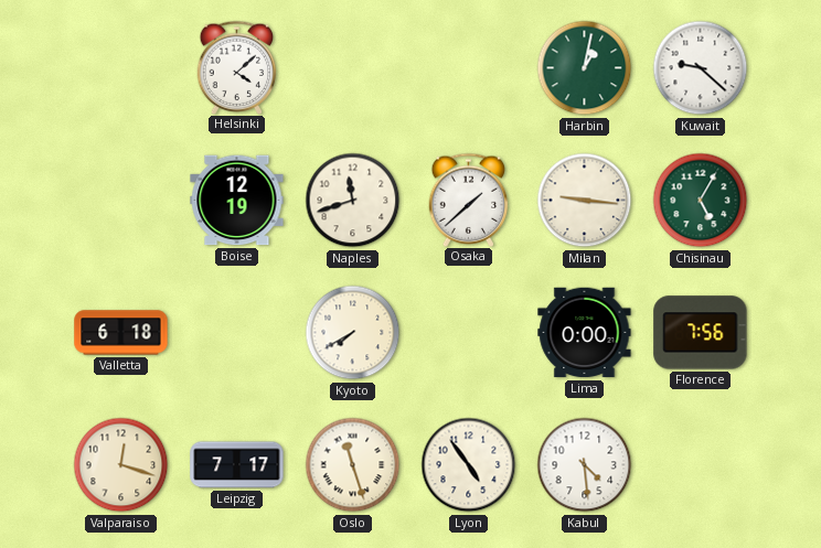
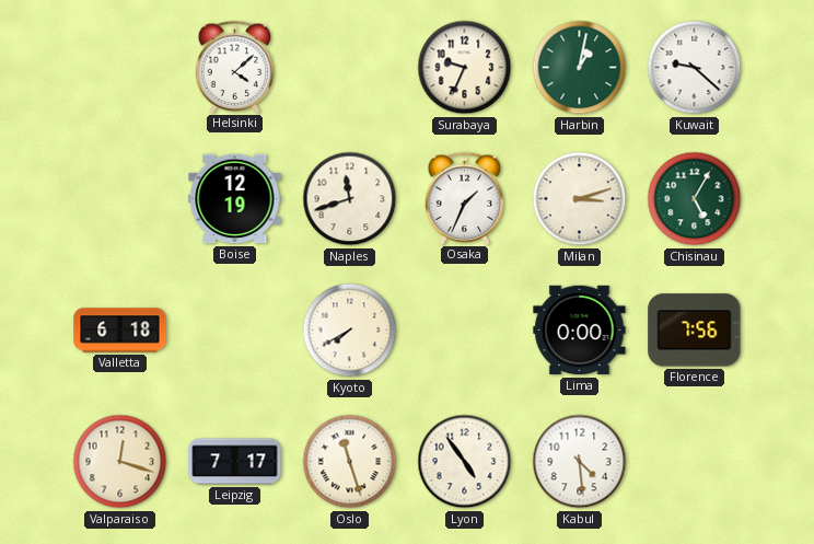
Surabaya: none -> 9:34
Osaka: 1:38 -> 1:34
Milan: 9:16 -> 3:12
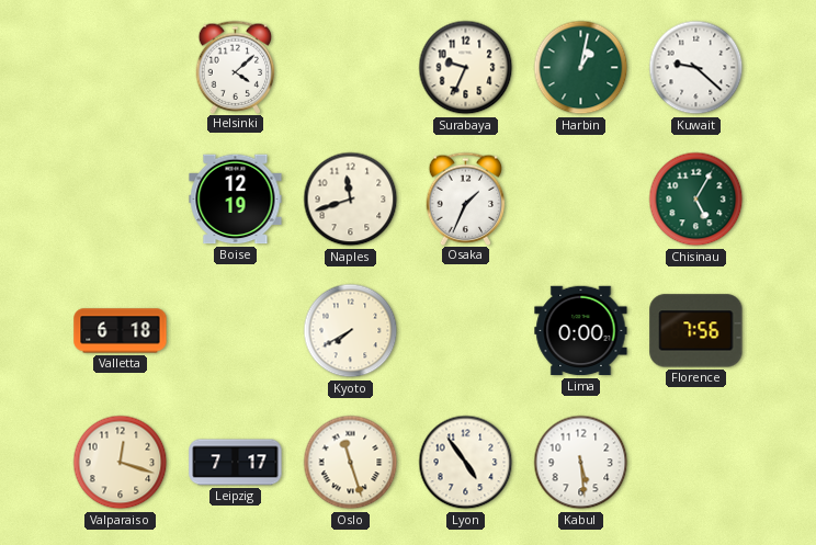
Milan: 3:12 -> none
Kabul: 4:29 -> 5:29
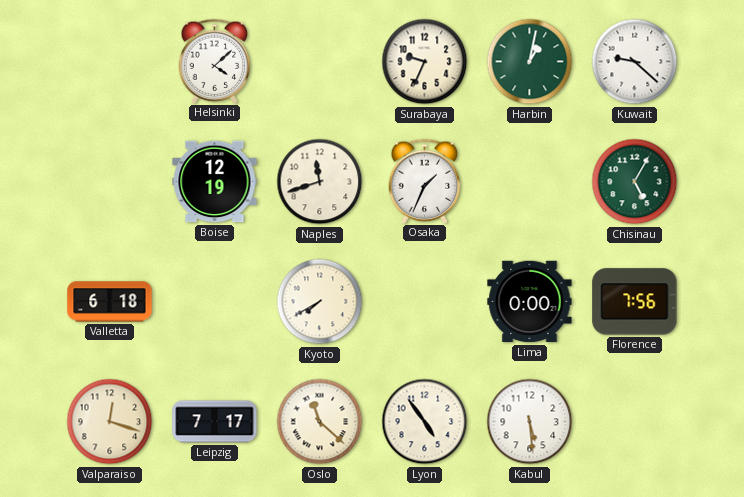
Oslo: 11:27 -> 11:22
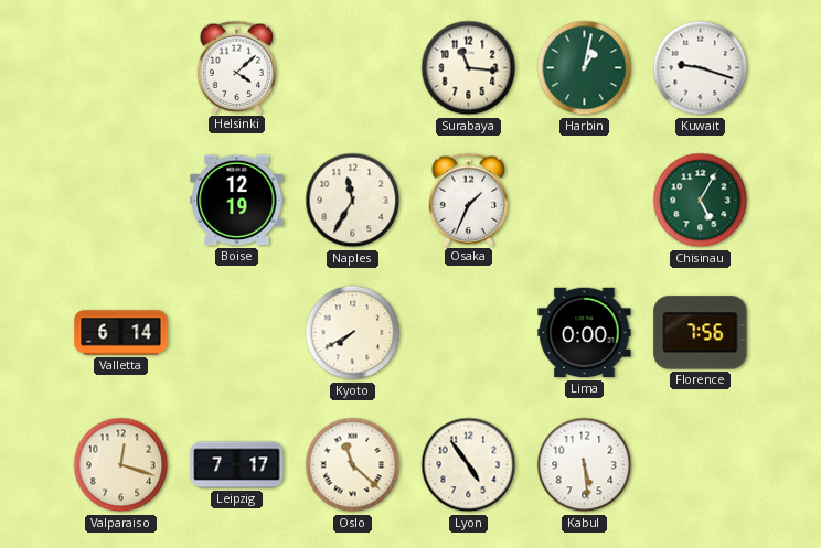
Surabaya: 9:34 -> 11:16
Kuwait: 9:22 -> 9:18
Naples: 11:42 -> 11:35
Valletta: 6:18 -> 6:14
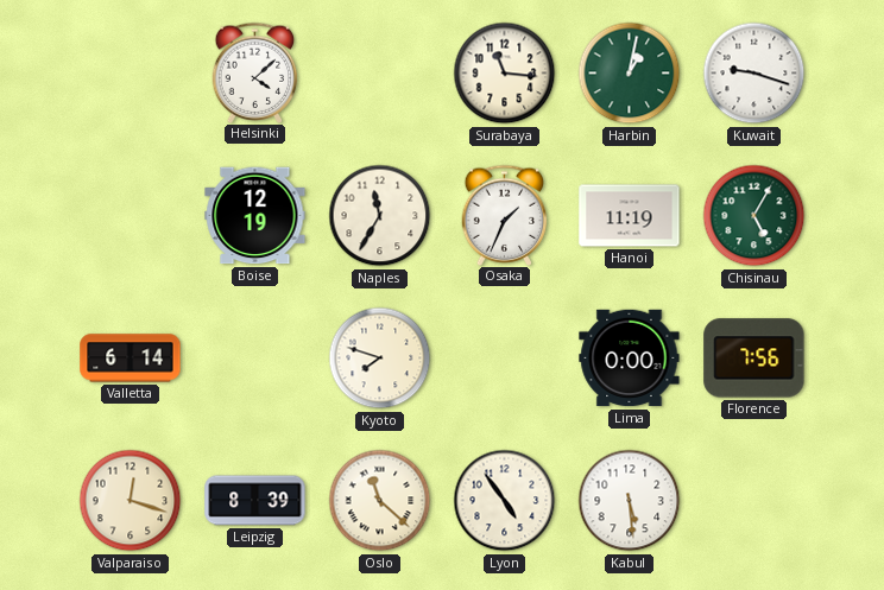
Hanoi: none -> 11:19
Kyoto: 7:40 -> 7:48
Leipzig: 7:17 -> 8:39
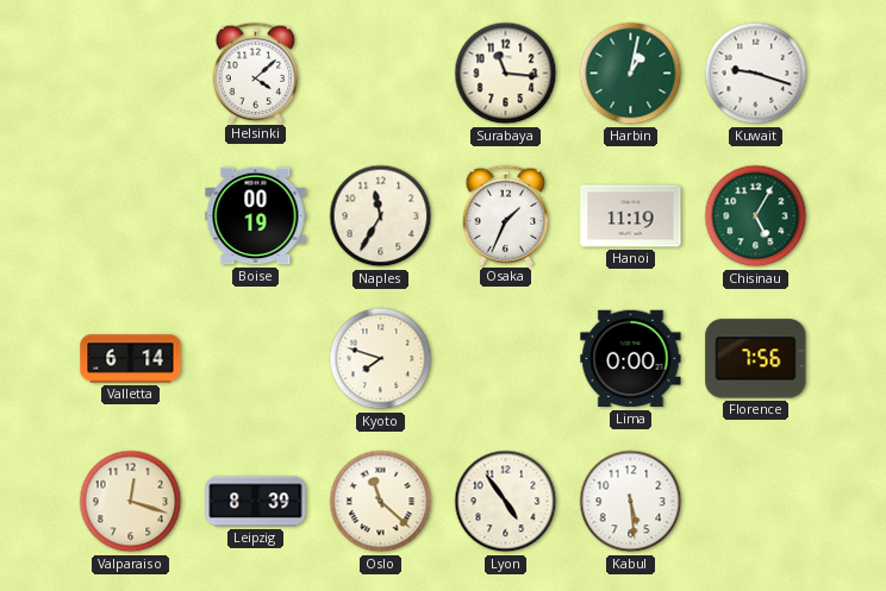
Boise: 12:19 -> 00:19
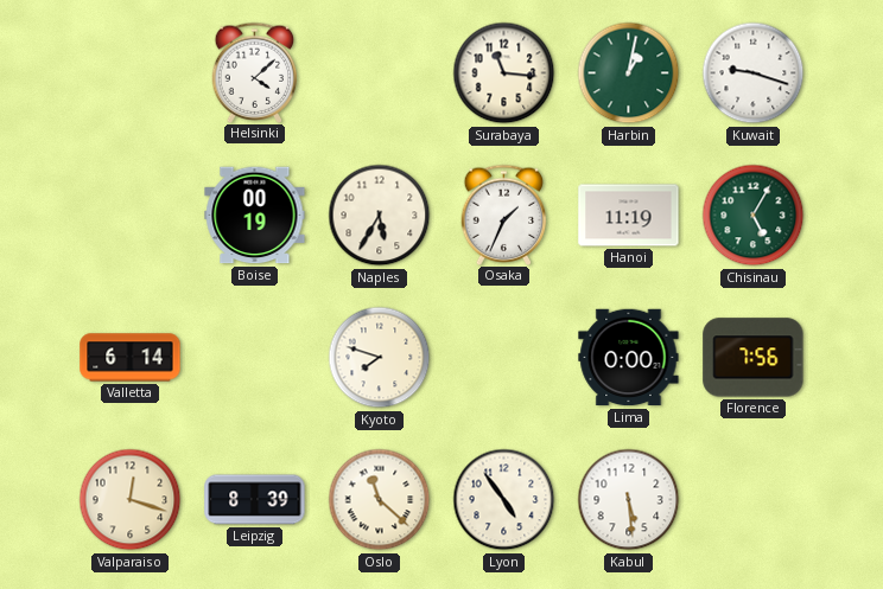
Naples: 11:35 -> 5:35
